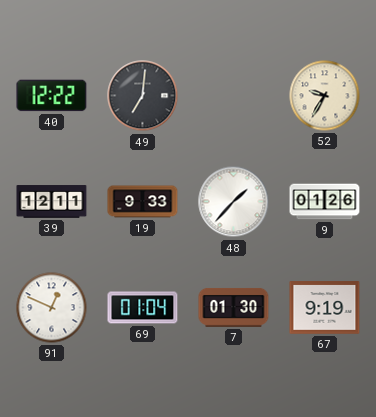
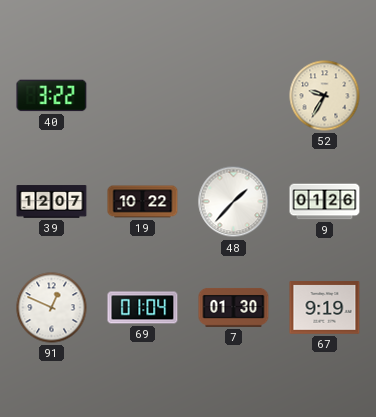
40: 12:22 -> 3:22
49: 7:01 -> none
39: 12:11 -> 12:07
19: 9:33 -> 10:22
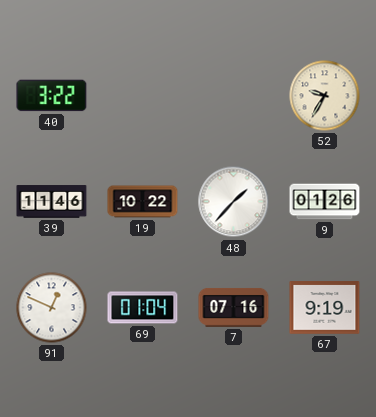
39: 12:07 -> 11:46
7: 01:30 -> 07:16
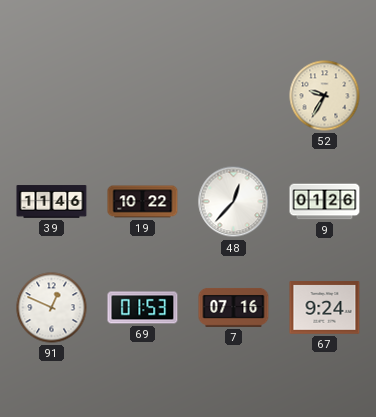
40: 3:22 -> none
48: 1:37 -> 12:37
69: 01:04 -> 01:53
67: 9:19 -> 9:24
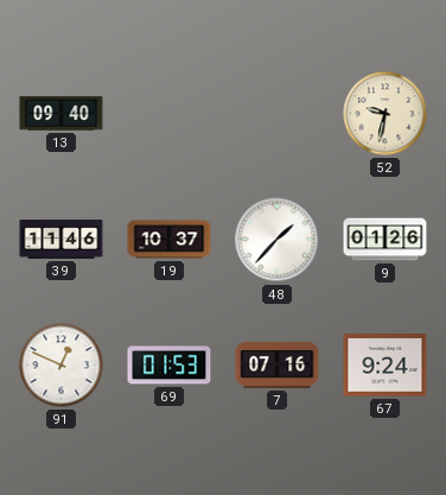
13: none -> 09:40
52: 9:35 -> 9:32
19: 10:22 -> 10:37
48: 12:37 -> 1:37
